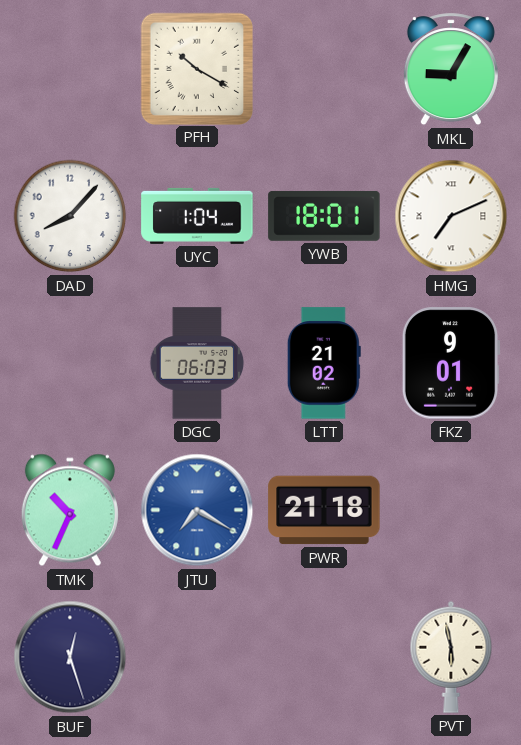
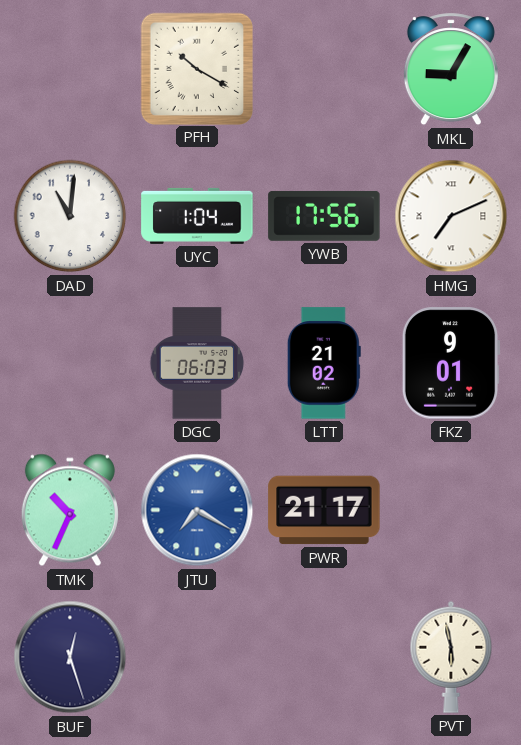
DAD: 8:07 -> 11:01
YWB: 18:01 -> 17:56
PWR: 21:18 -> 21:17
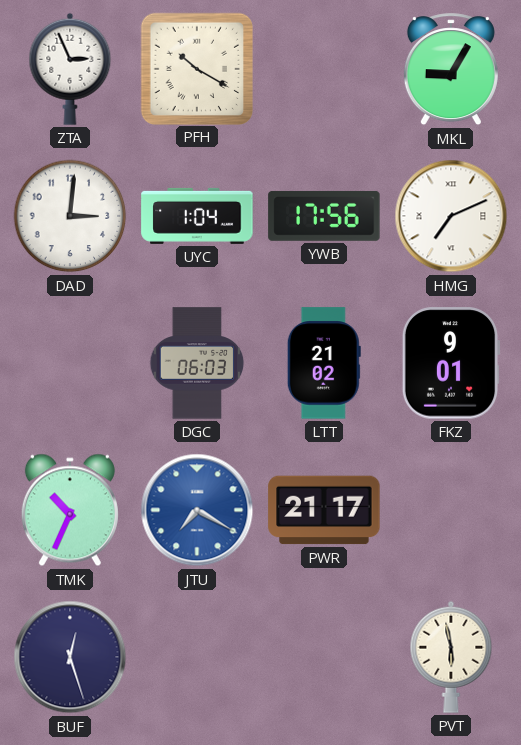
ZTA: none -> 2:56
DAD: 11:01 -> 3:01
